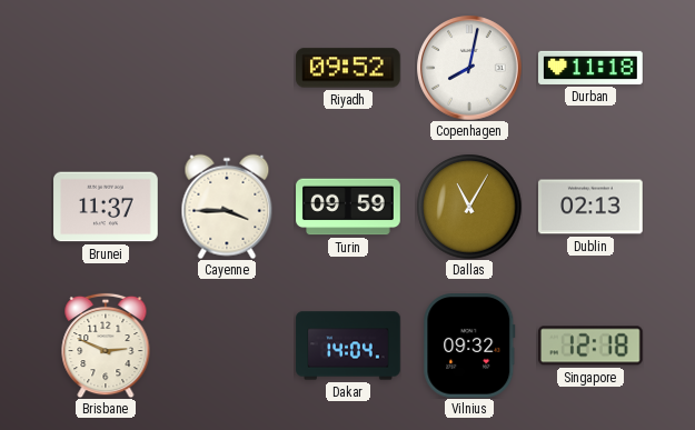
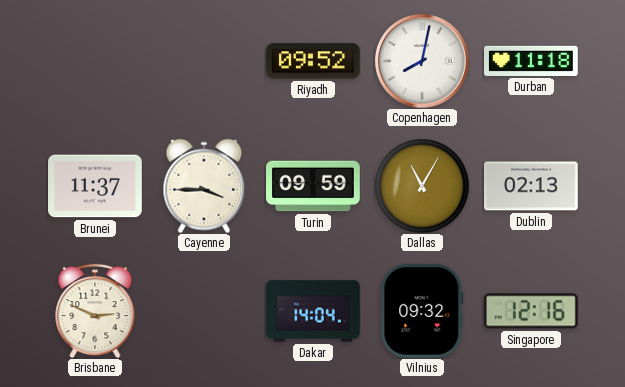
Singapore: 12:18 -> 12:16
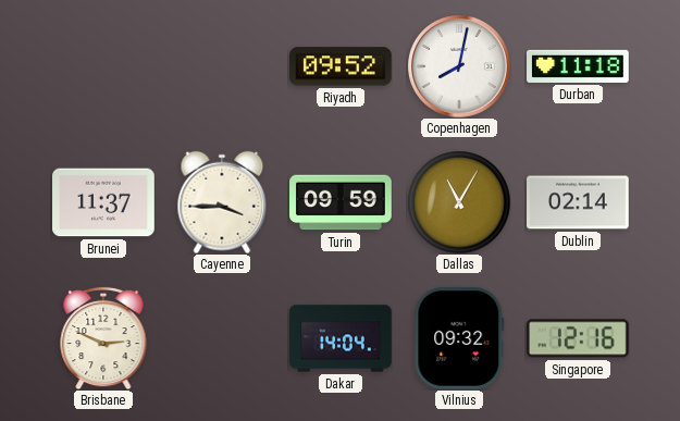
Dublin: 02:13 -> 02:14
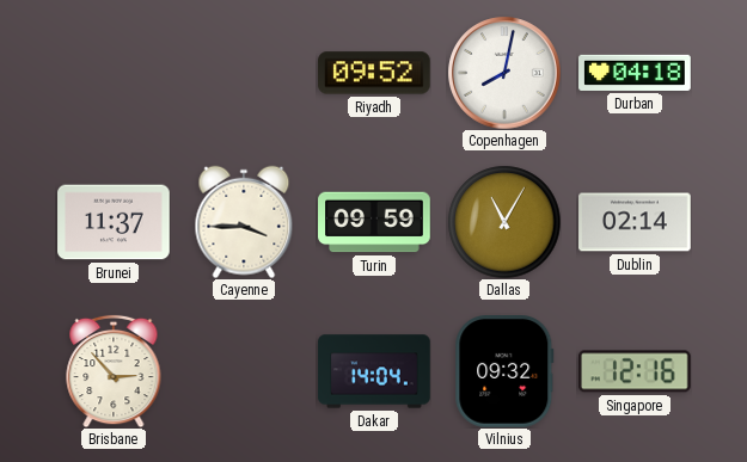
Durban: 11:18 -> 04:18
Brisbane: 2:49 -> 2:53
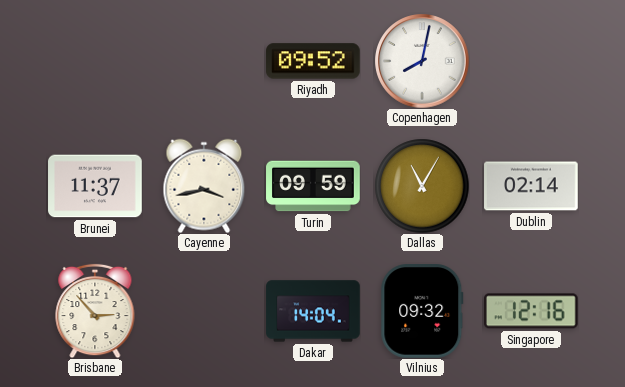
Durban: 04:18 -> none
Cayenne: 3:45 -> 3:43
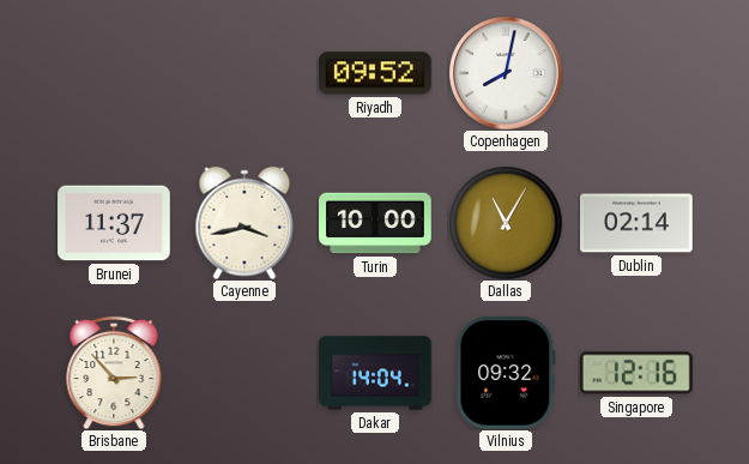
Turin: 09:59 -> 10:00
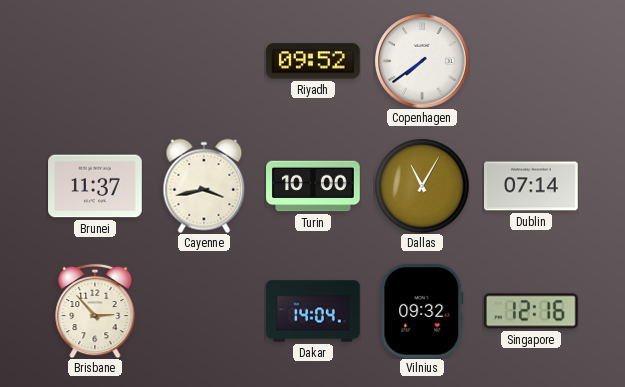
Copenhagen: 8:02 -> 7:39
Dublin: 02:14 -> 07:14
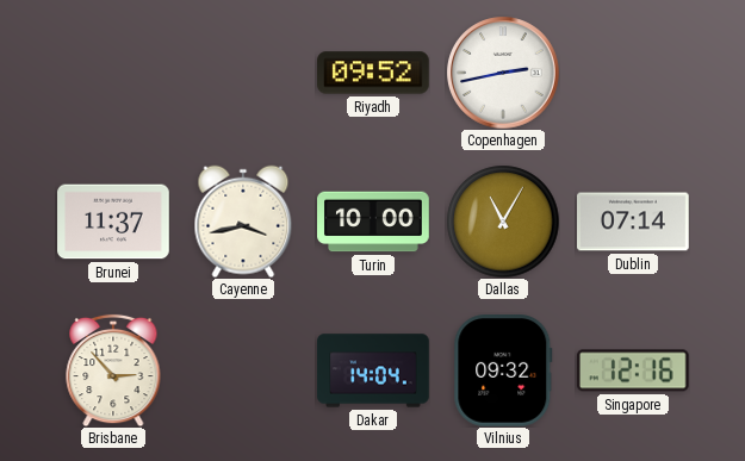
Copenhagen: 7:39 -> 2:43
